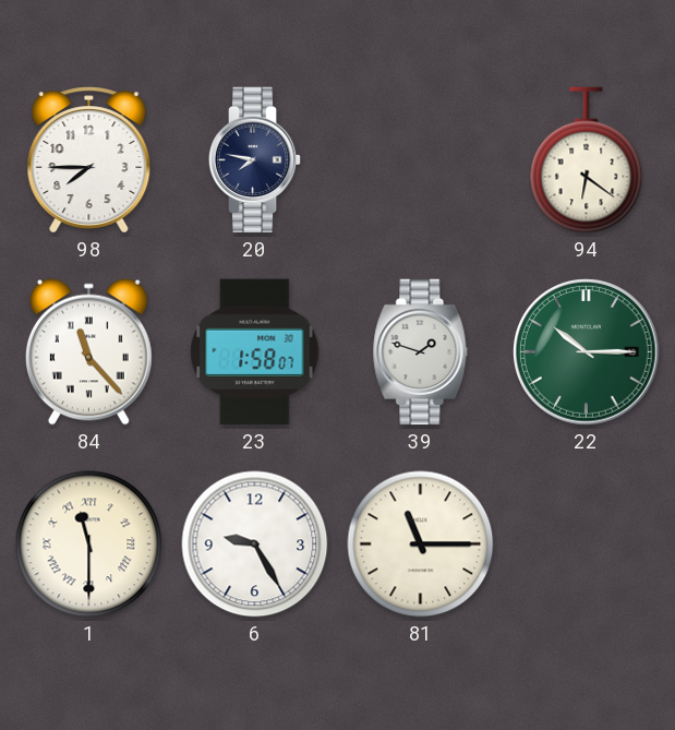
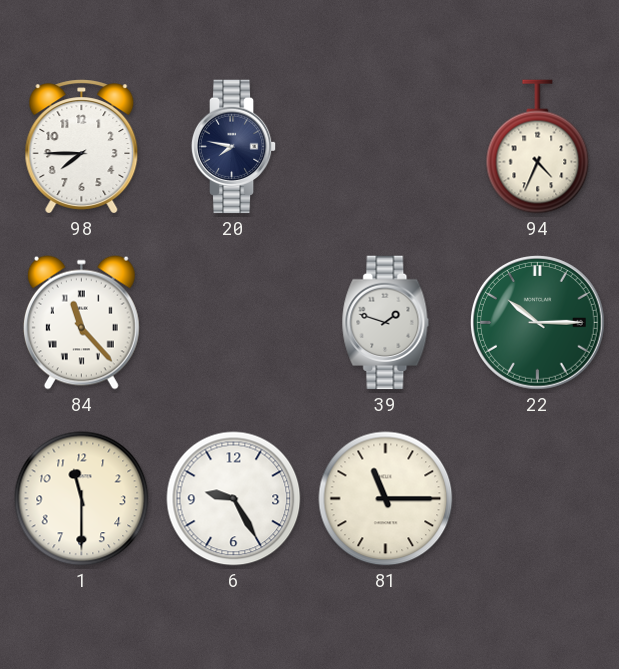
94: 6:21 -> 4:34
23: 1:58 -> none
1 numerals: Roman -> Arabic
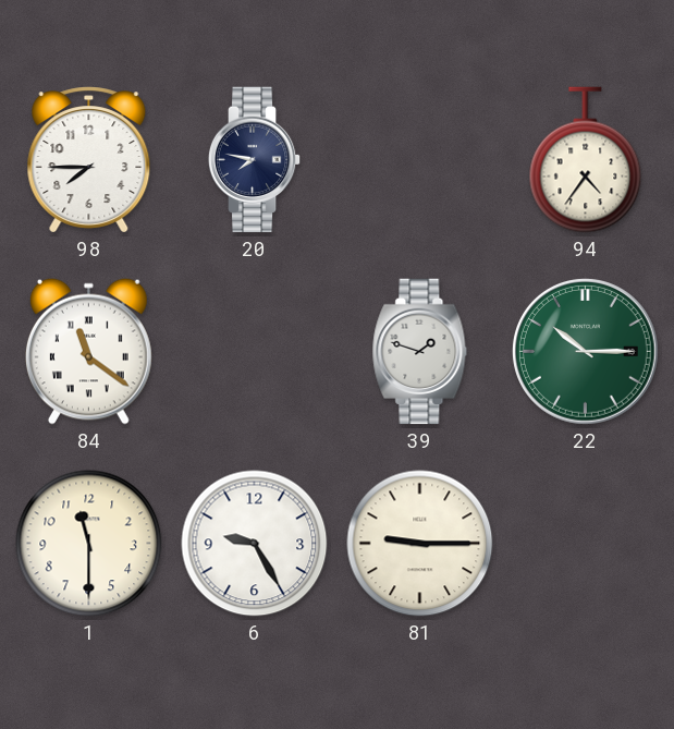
94: 4:34 -> 4:36
84: 11:23 -> 11:21
81: 11:15 -> 9:15
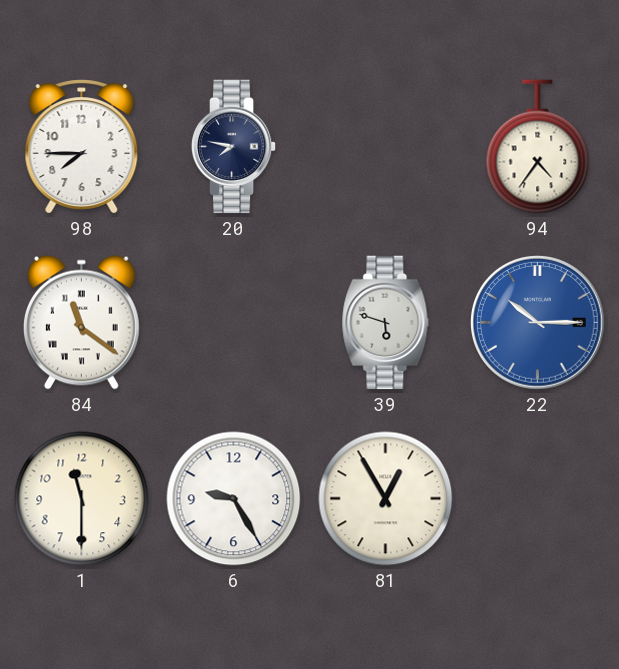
39: 1:48 -> 5:48
22 dial: green -> blue
81: 9:15 -> 12:55
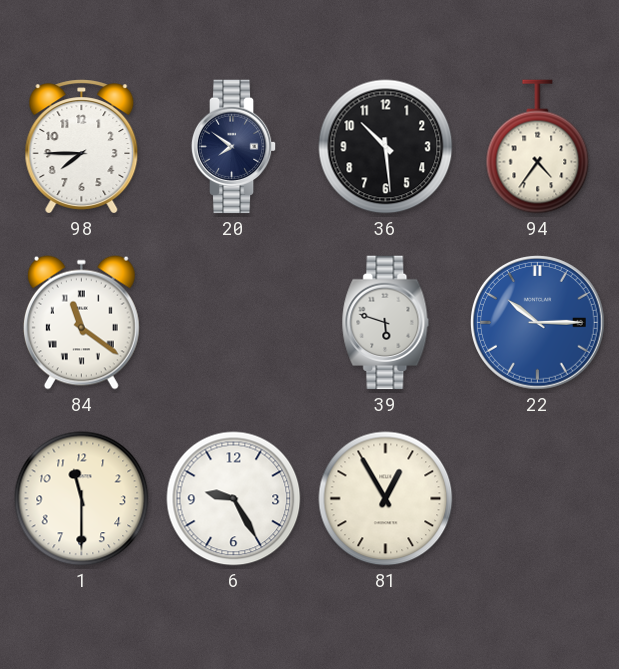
20: 7:47 -> 7:51
36: none -> 10:29
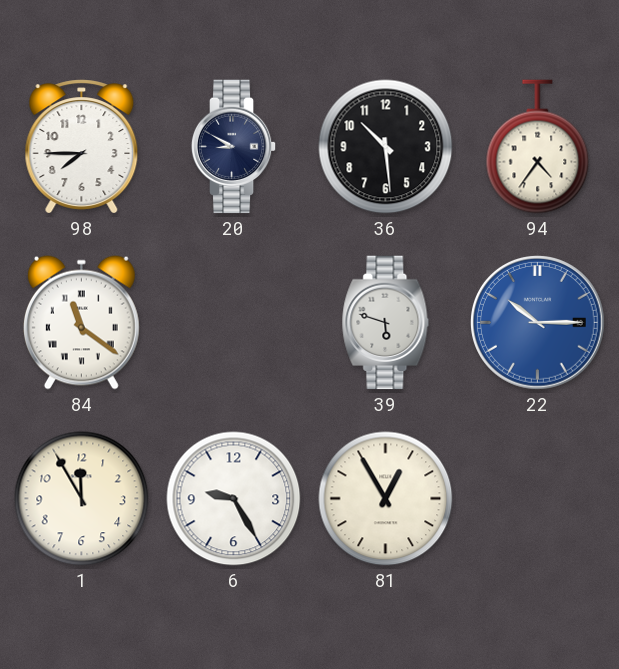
20: 7:51 -> 8:50
1: 11:30 -> 11:55
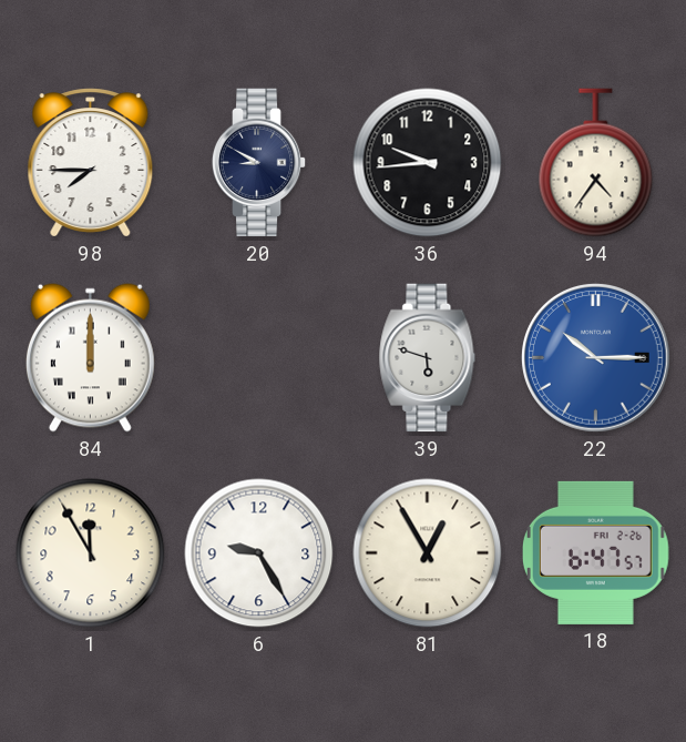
36: 10:29 -> 9:44
84: 11:21 -> 12:00
18: none -> 6:47
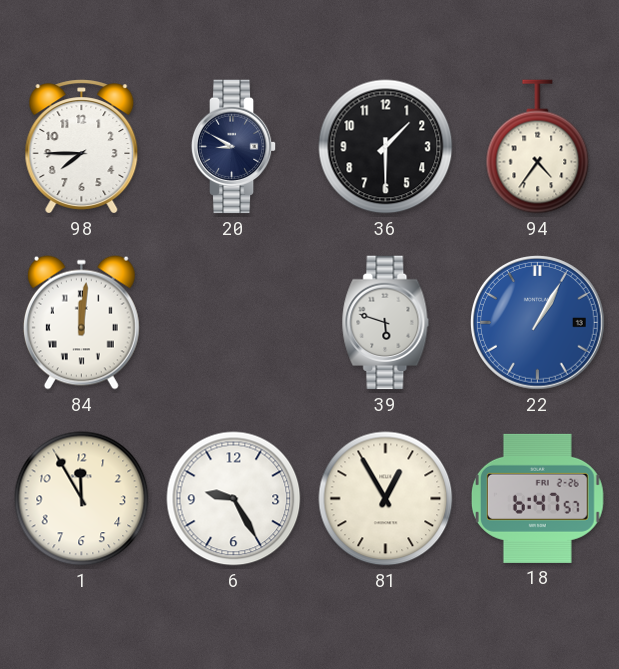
36: 9:44 -> 1:30
84: 12:00 -> 12:01
22: 10:15 -> 1:05
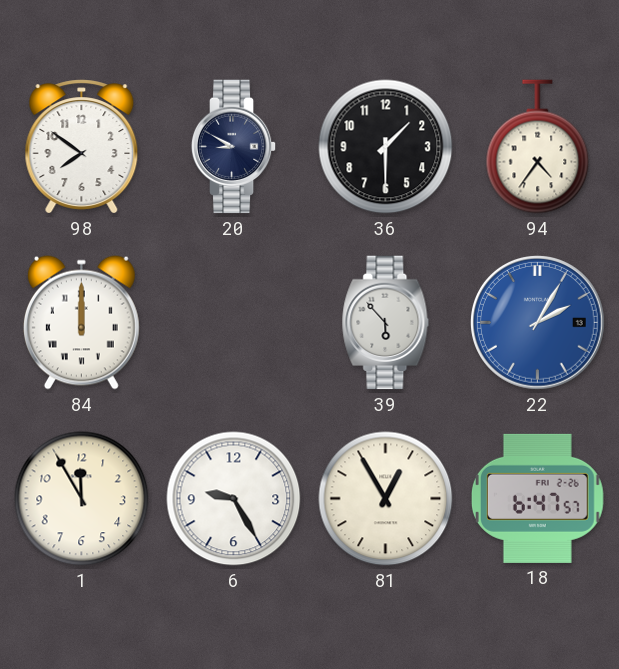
98: 7:45 -> 7:51
84: 12:01 -> 12:00
39: 5:48 -> 5:53
22: 1:05 -> 2:05
